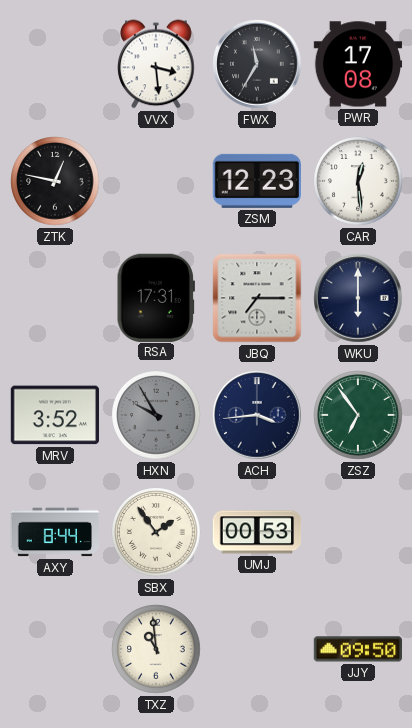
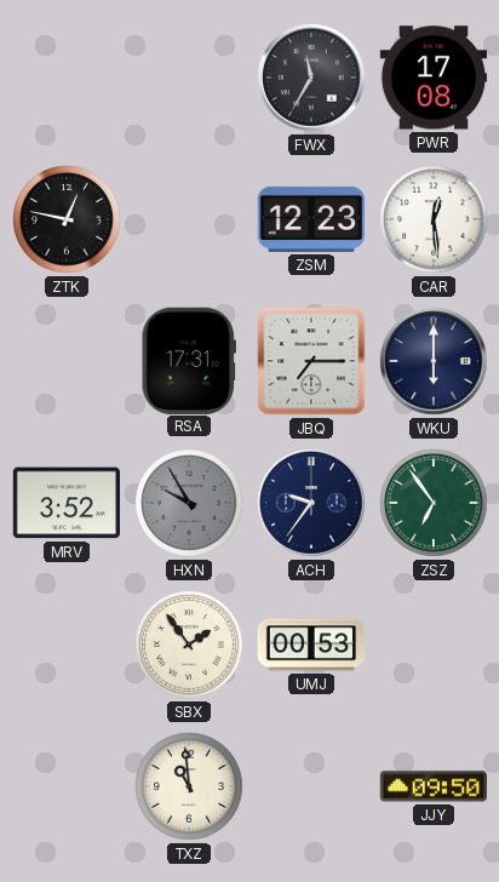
VVX: 3:29 -> none
ACH: 3:44 -> 9:36
AXY: 8:44 -> none
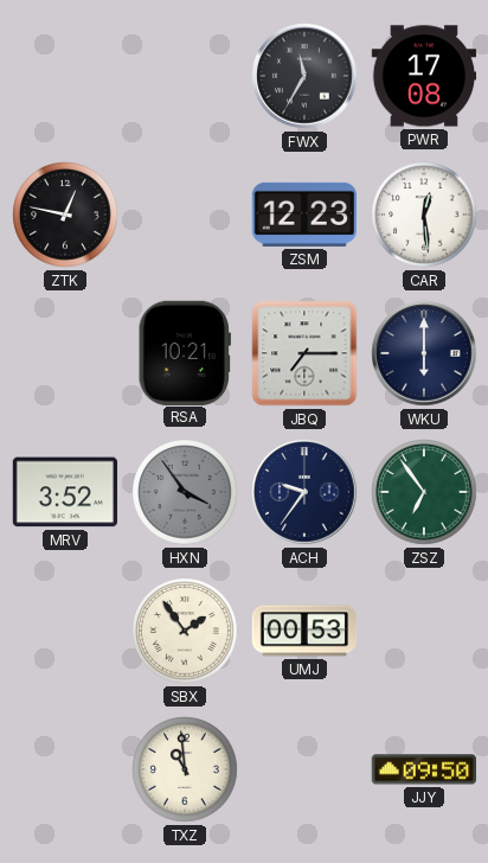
RSA: 17:31 -> 10:21
HXN: 9:55 -> 3:54
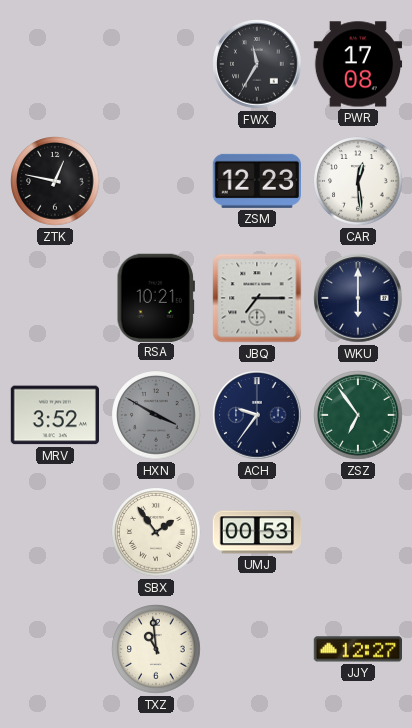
HXN: 3:54 -> 3:50
JJY: 09:50 -> 12:27
